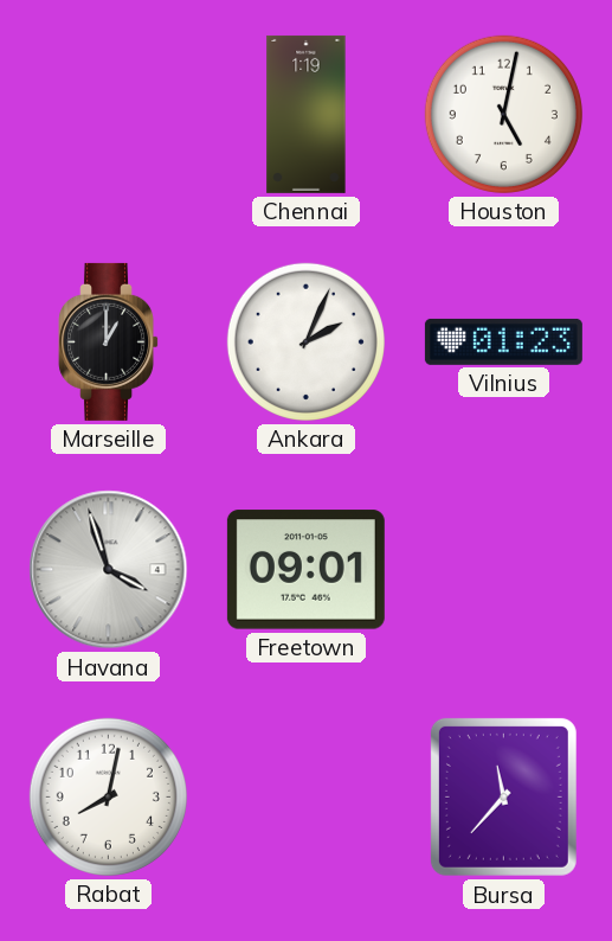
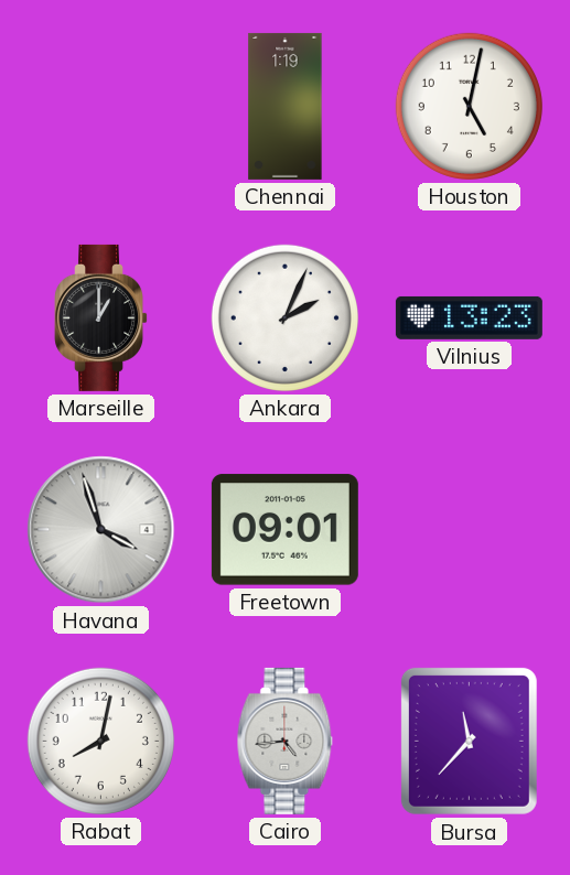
Vilnius: 01:23 -> 13:23
Cairo: none -> 4:44
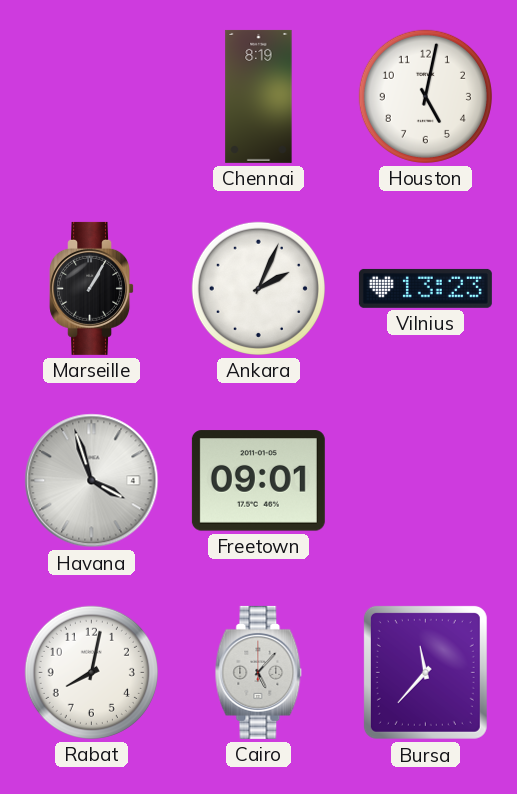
Chennai: 1:19 -> 8:19
Marseille: 1:00 -> 1:05
Cairo: 4:44 -> 5:07
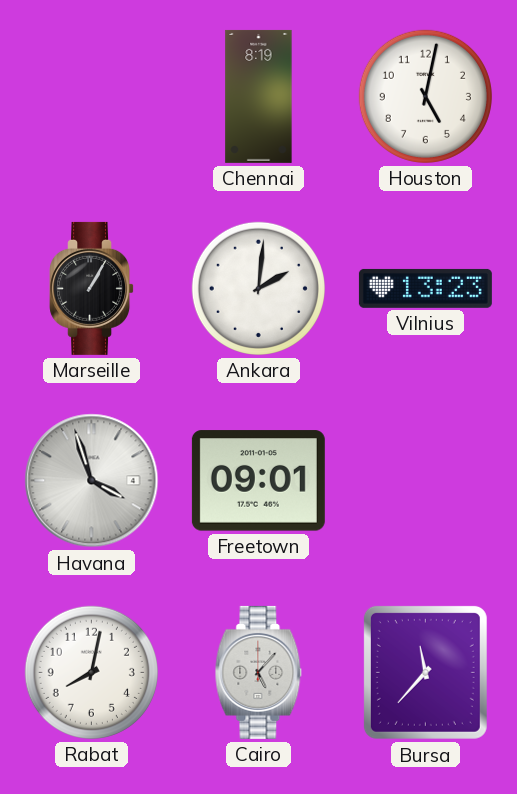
Ankara: 2:04 -> 2:01
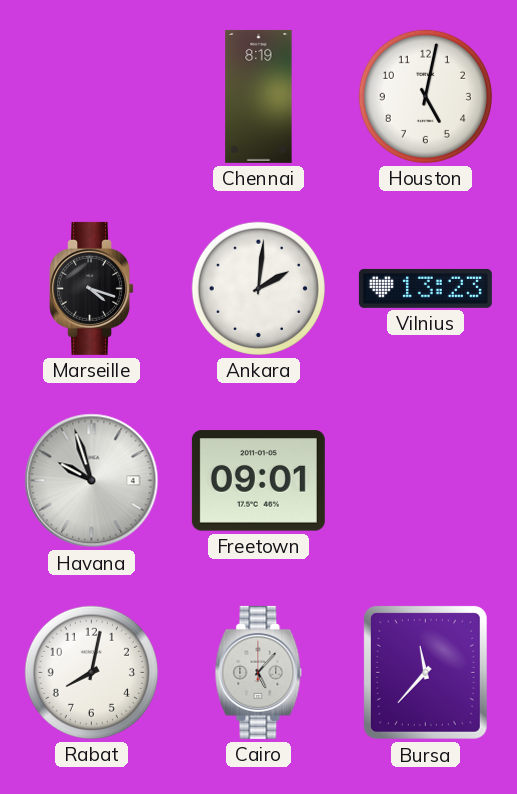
Marseille: 1:05 -> 4:18
Havana: 3:57 -> 9:57
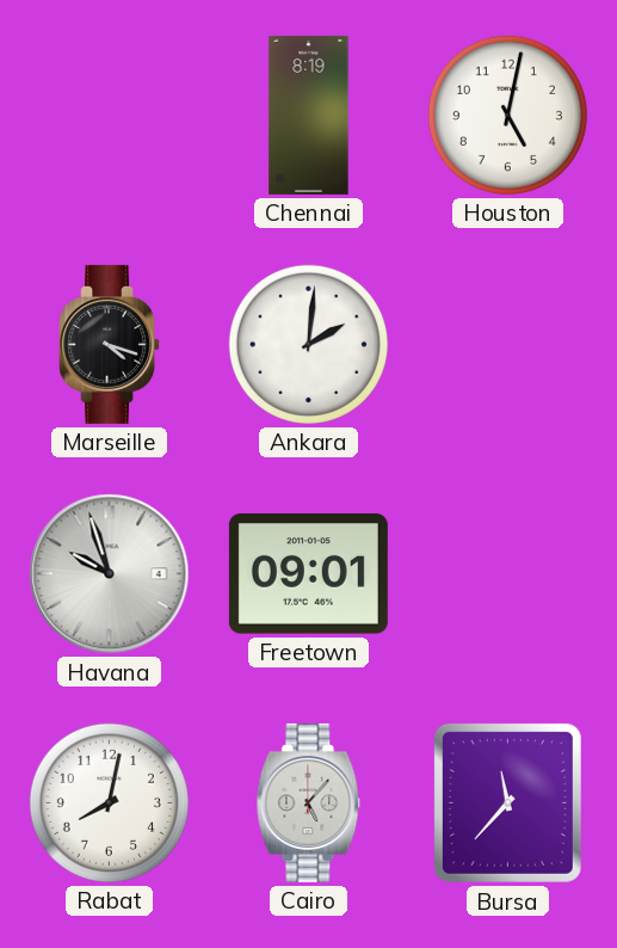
Vilnius: 13:23 -> none
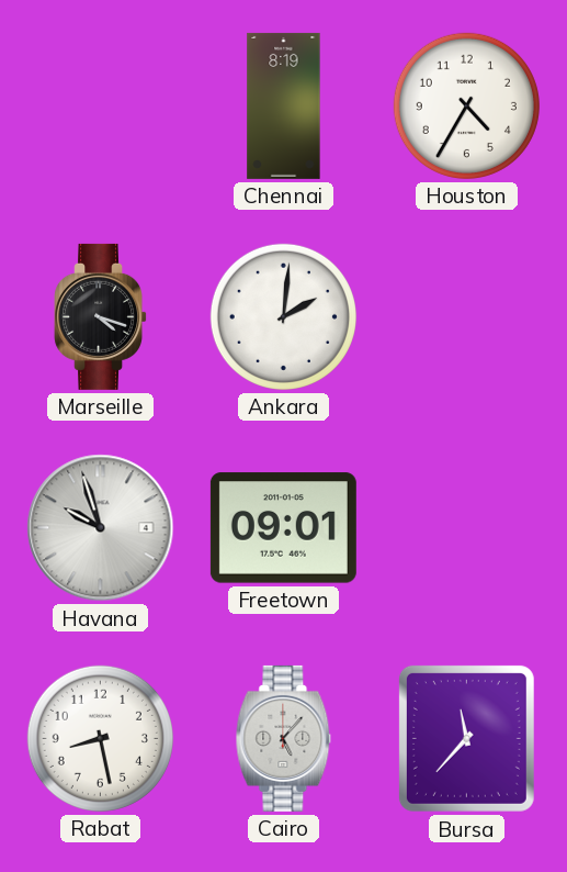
Houston: 5:02 -> 4:35
Rabat: 8:02 -> 8:28
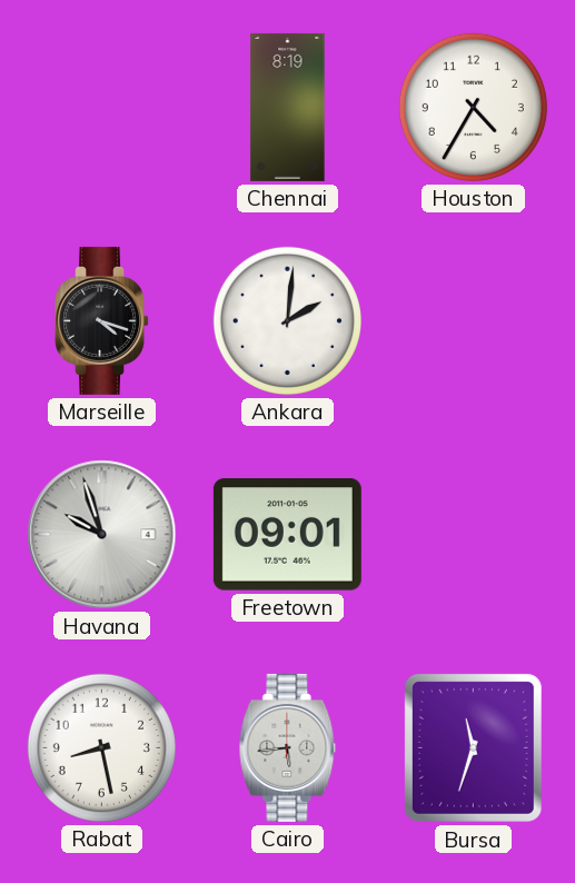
Cairo: 5:07 -> 5:44
Bursa: 11:37 -> 11:33
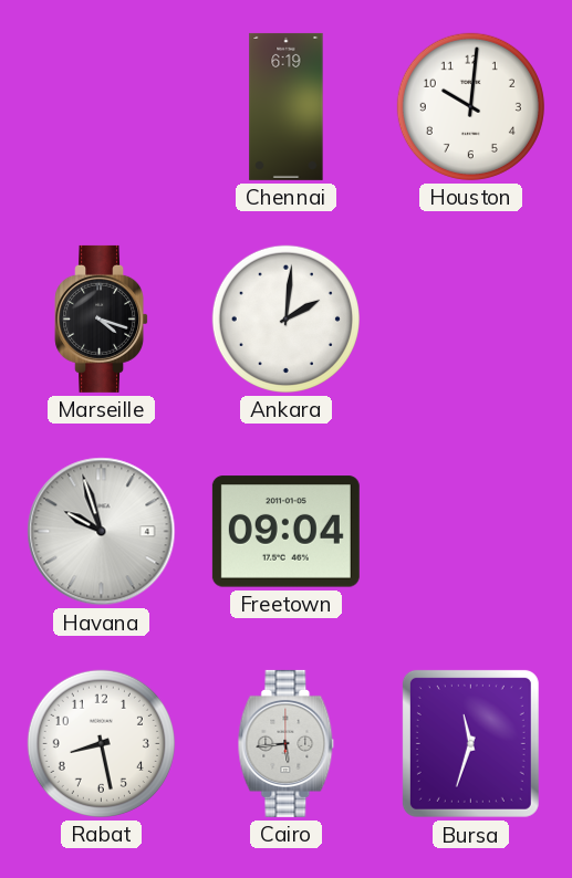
Chennai: 8:19 -> 6:19
Houston: 4:35 -> 10:01
Freetown: 09:01 -> 09:04
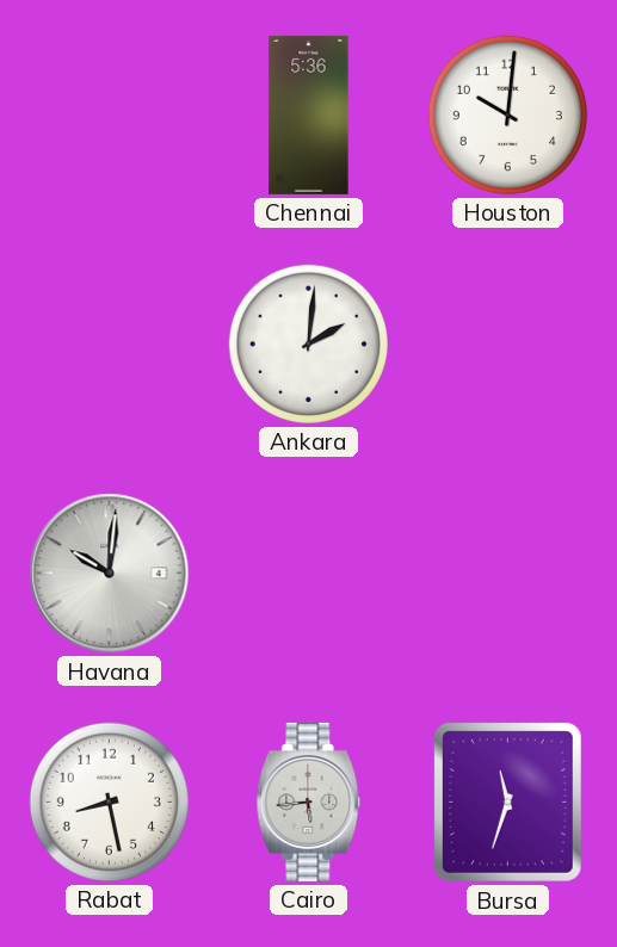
Chennai: 6:19 -> 5:36
Marseille: 4:18 -> none
Havana: 9:57 -> 10:01
Freetown: 09:04 -> none
